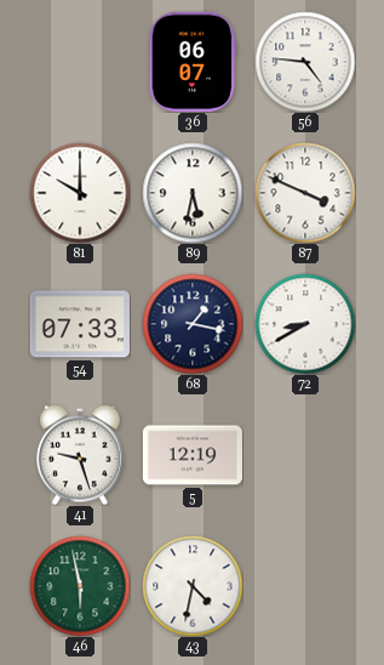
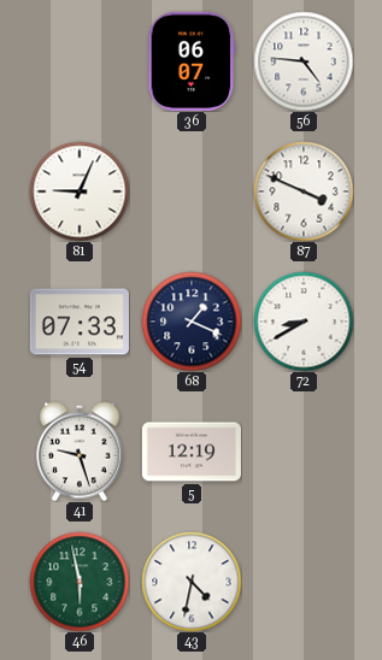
81: 10:00 -> 9:04
89: 5:32 -> none
68: 1:17 -> 1:19
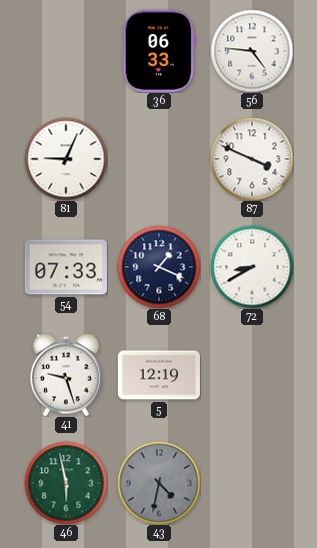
36: 06:07 -> 06:33
43 dial: white -> grey
